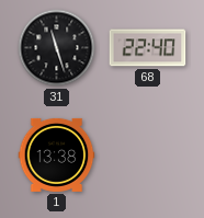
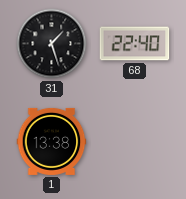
31: 11:27 -> 1:27
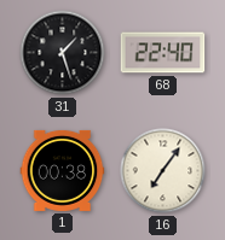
1: 13:38 -> 00:38
16: none -> 7:06
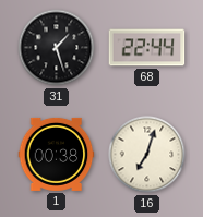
68: 22:40 -> 22:44
16: 7:06 -> 7:03
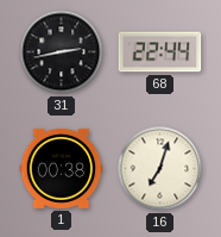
31: 1:27 -> 2:43
